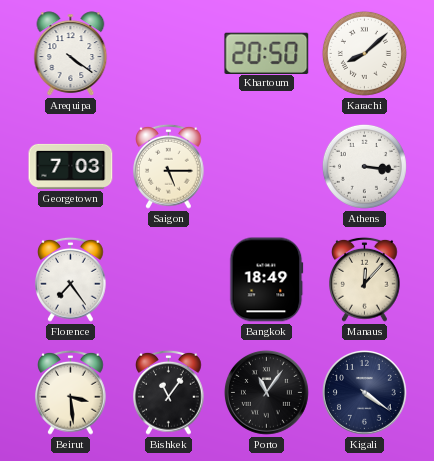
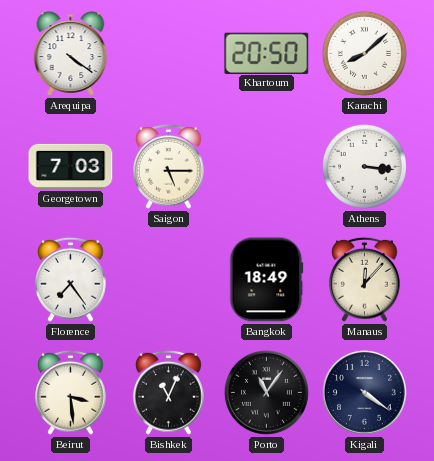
Bishkek: 11:06 -> 11:04
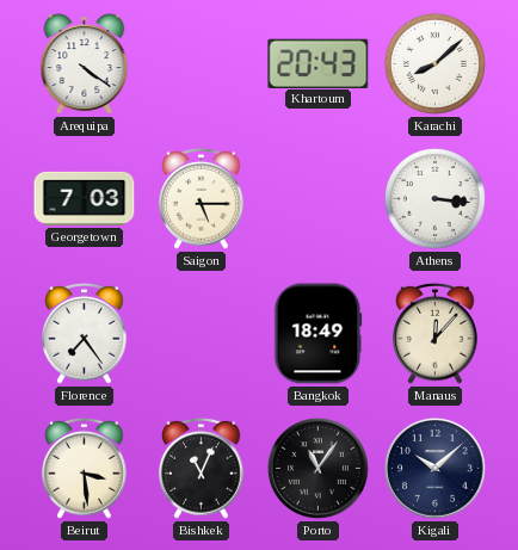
Khartoum: 20:50 -> 20:43
Kigali: 4:21 -> 10:08
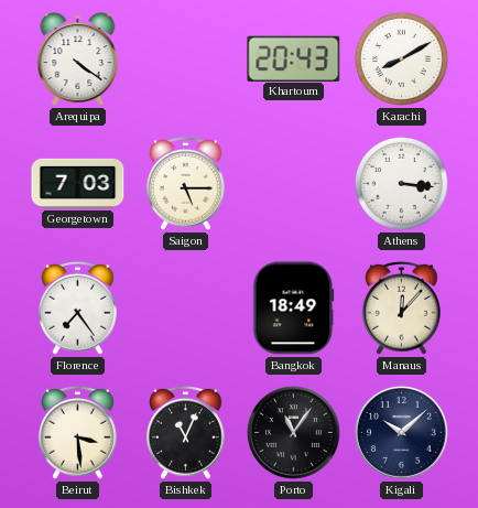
Karachi: 8:08 -> 8:10
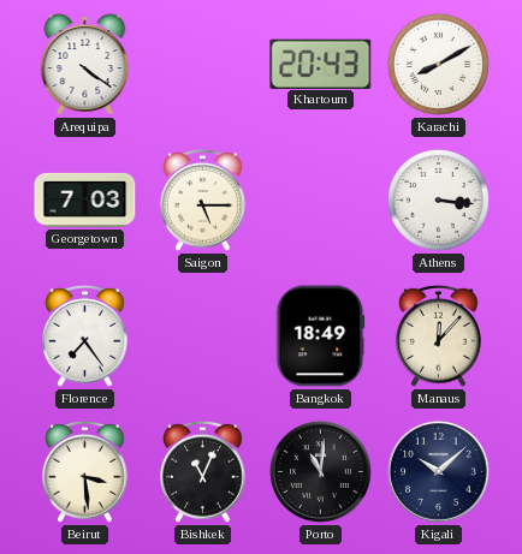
Porto: 11:06 -> 11:01
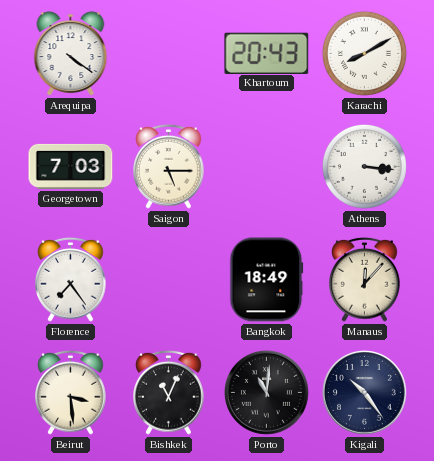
Kigali: 10:08 -> 10:24
